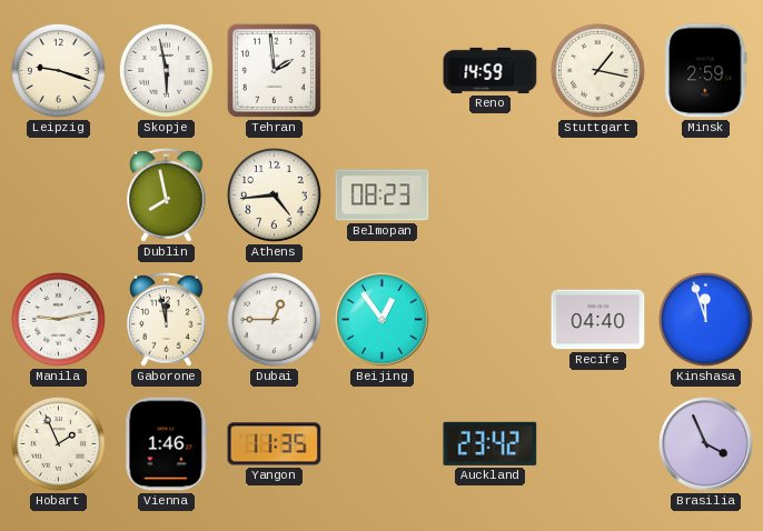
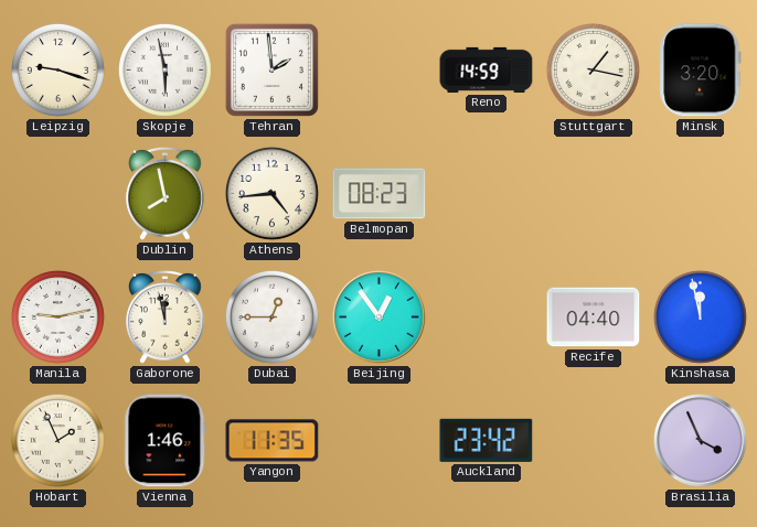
Minsk: 2:59 -> 3:20
Kinshasa: 11:57 -> 11:58
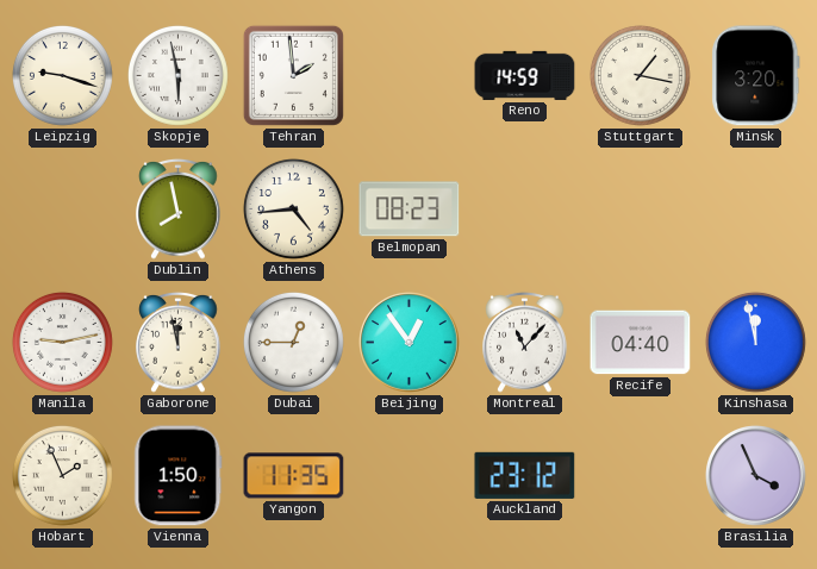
Montreal: none -> 11:07
Vienna: 1:46 -> 1:50
Auckland: 23:42 -> 23:12
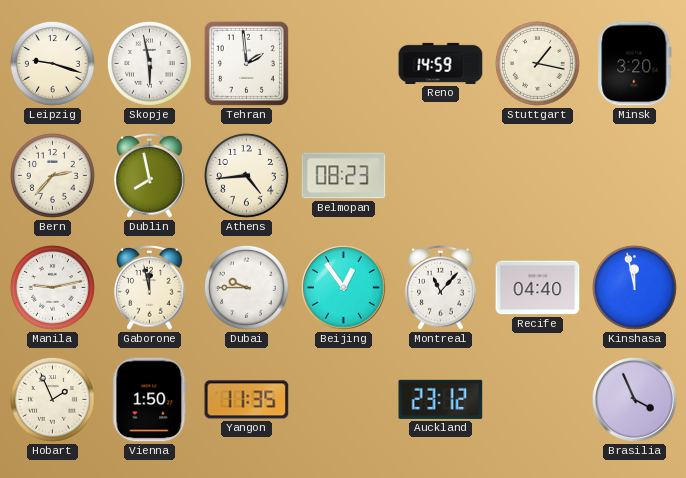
Bern: none -> 2:37
Dubai: 12:45 -> 9:45
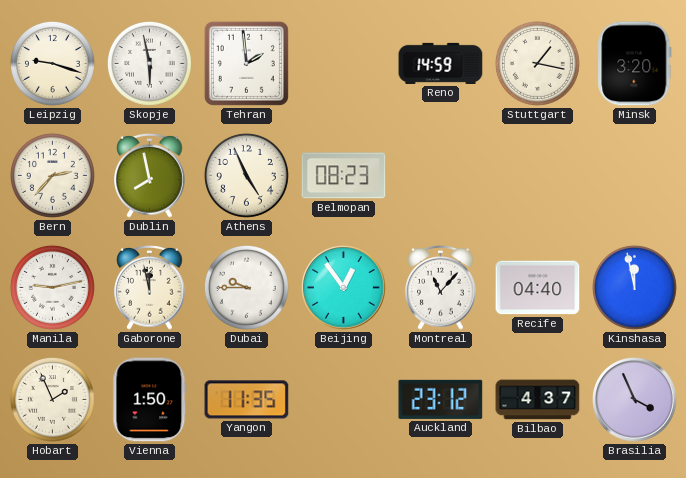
Athens: 4:44 -> 4:56
Bilbao: none -> 4:37
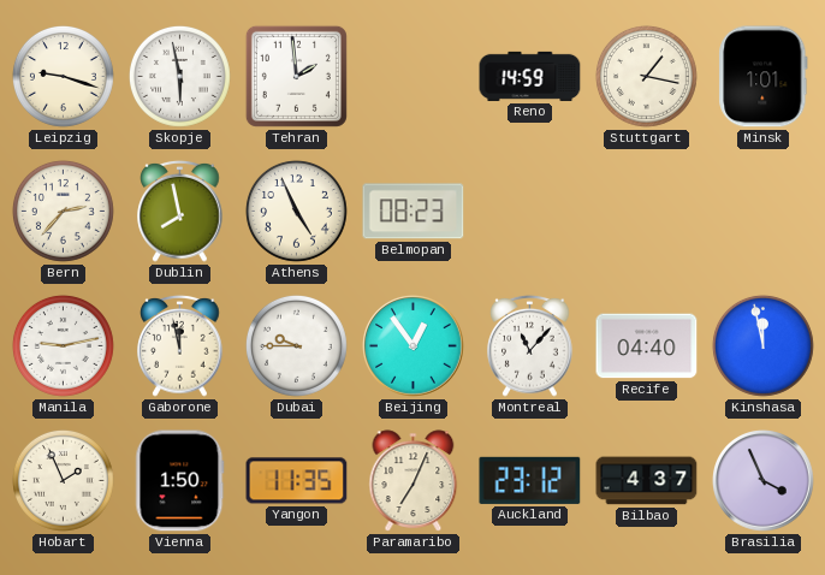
Minsk: 3:20 -> 1:01
Paramaribo: none -> 7:04
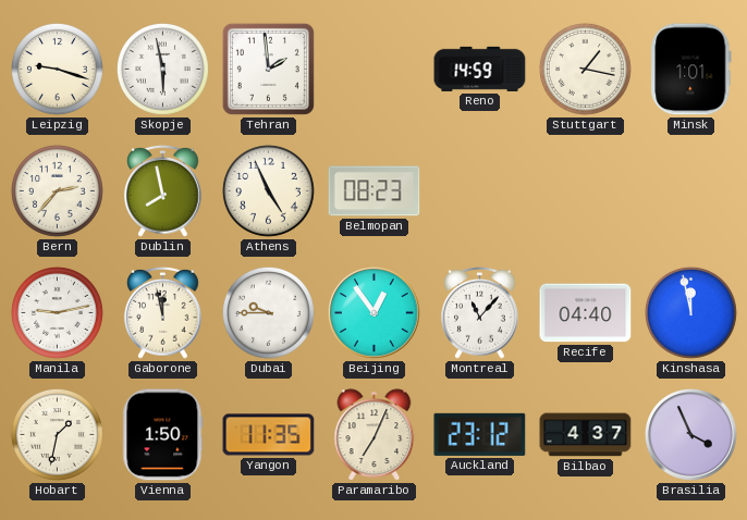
Hobart: 1:56 -> 1:32
